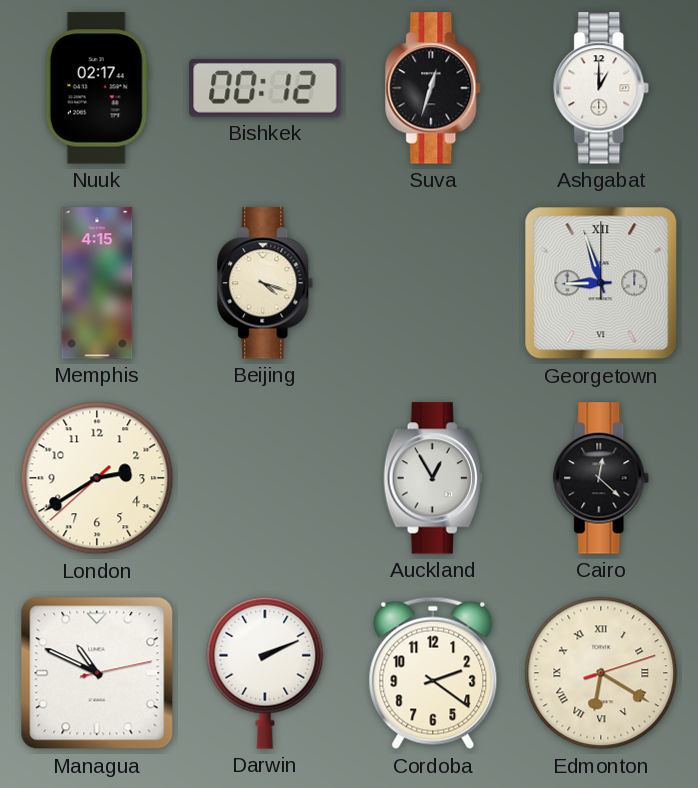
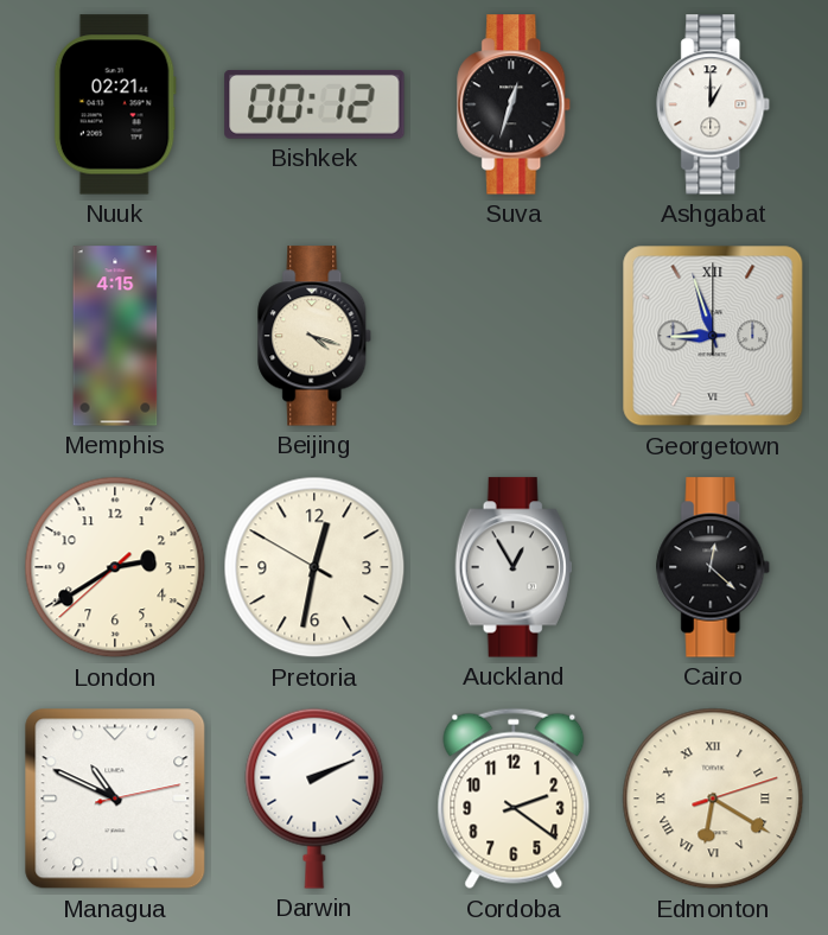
Nuuk: 02:17 -> 02:21
Pretoria: none -> 12:31
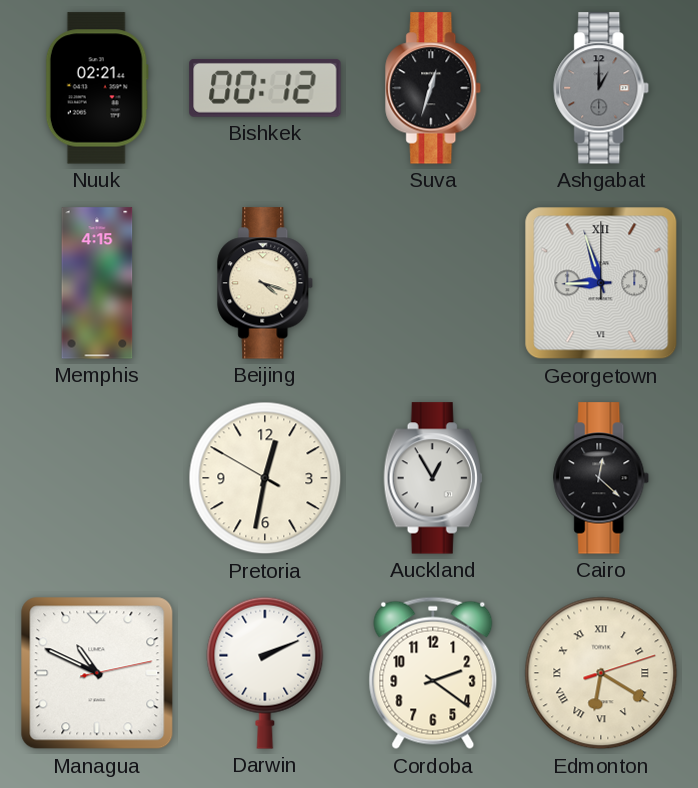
Ashgabat dial: white -> grey
London: 2:39 -> none
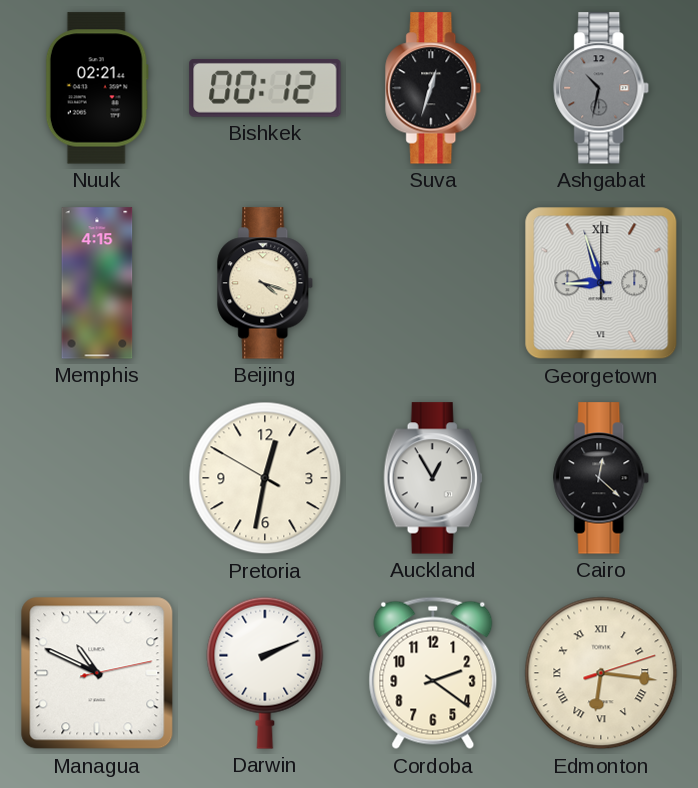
Ashgabat: 1:00 -> 10:32
Edmonton: 6:20 -> 6:16
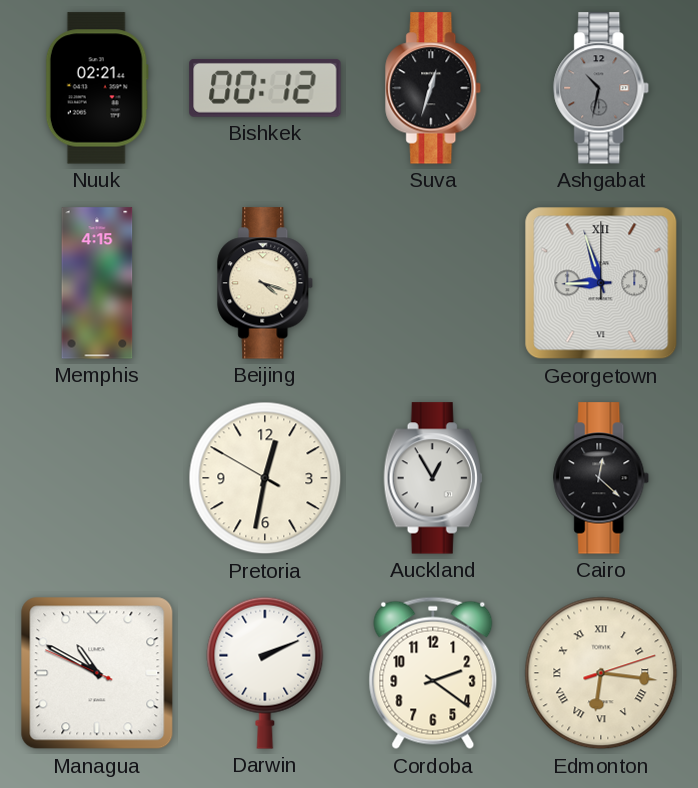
Managua: 10:49:13 -> 10:49:49
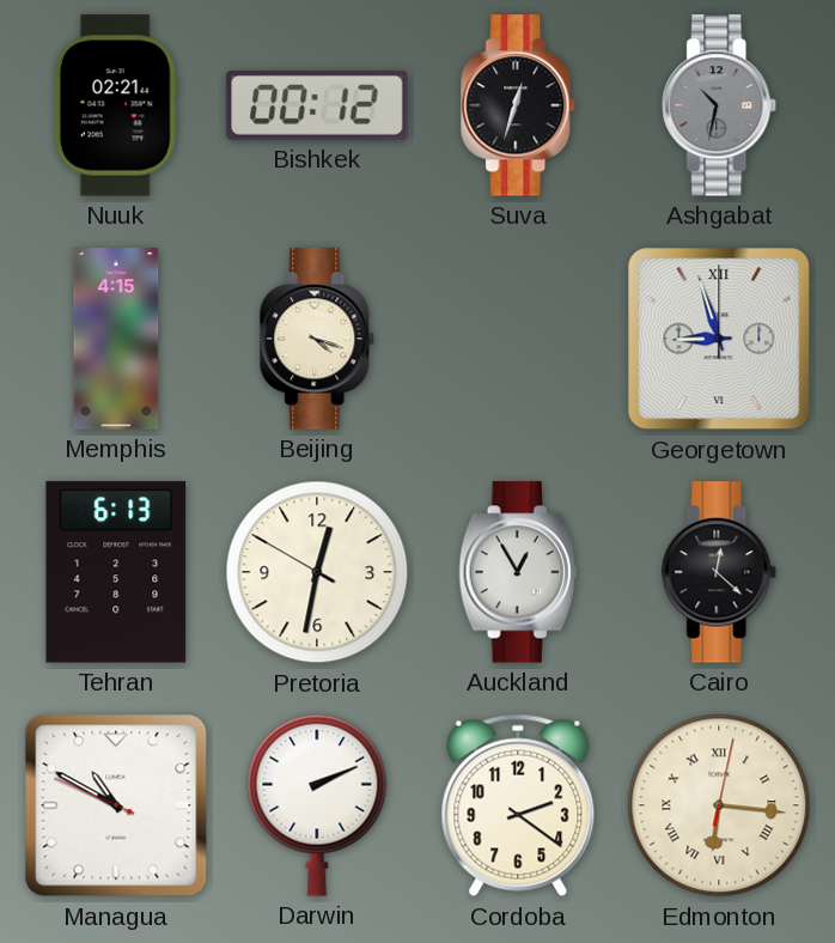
Tehran: none -> 6:13
Edmonton: 6:16:12 -> 6:16:02
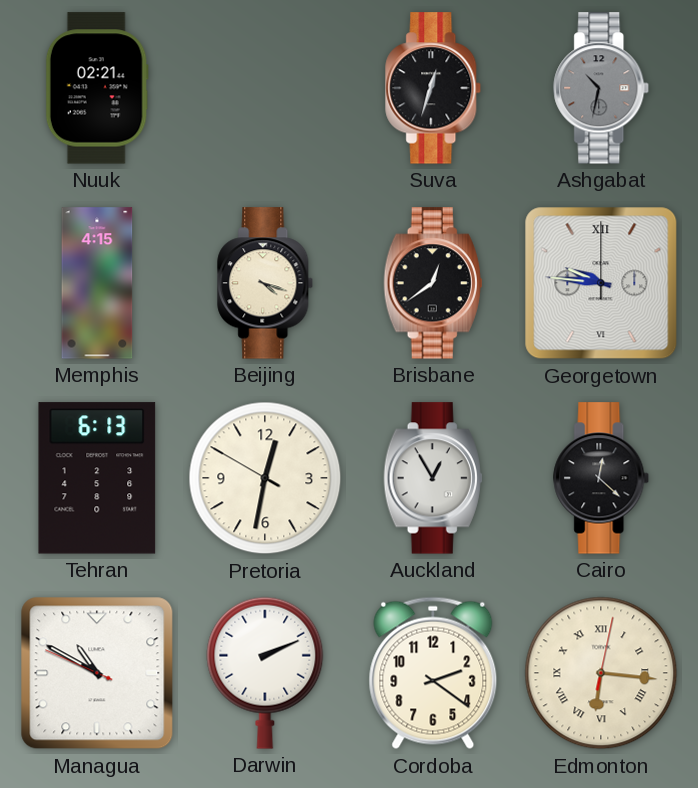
Bishkek: 00:12 -> none
Brisbane: none -> 12:39
Georgetown: 8:57 -> 9:46
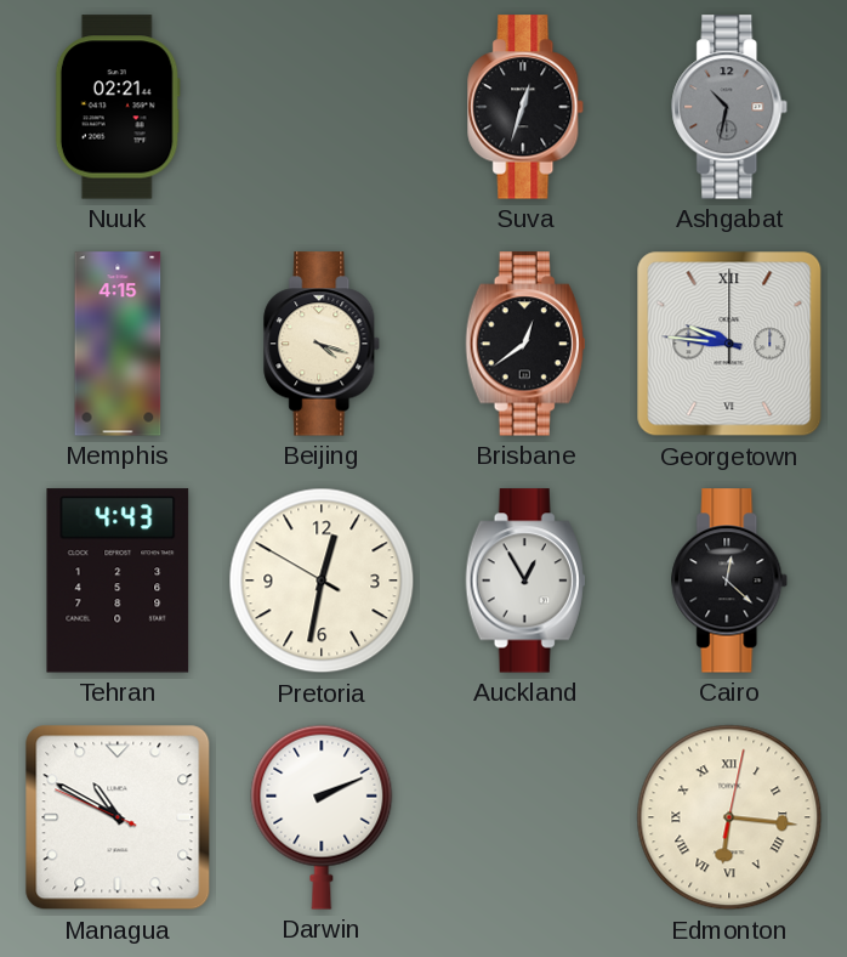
Tehran: 6:13 -> 4:43
Cordoba: 2:21 -> none
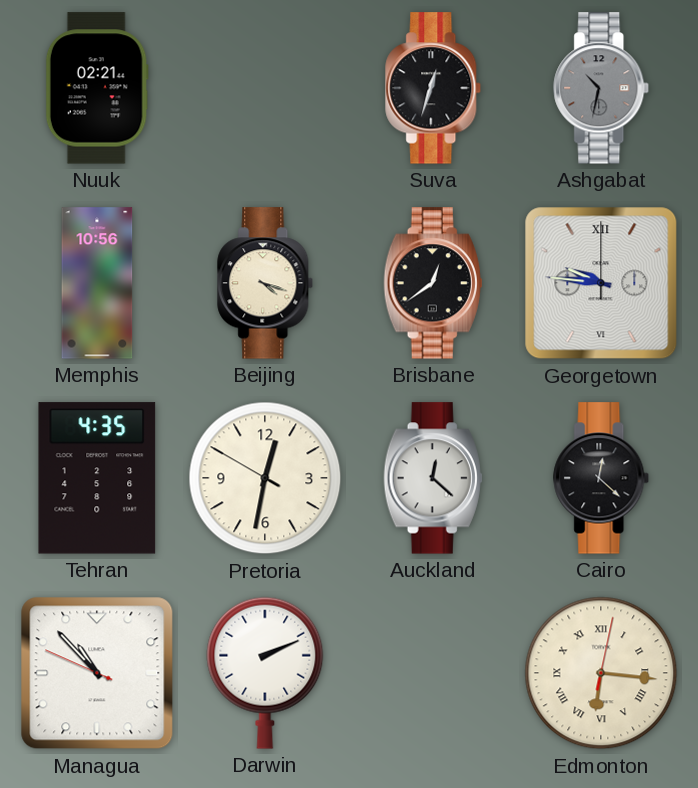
Memphis: 4:15 -> 10:56
Tehran: 4:43 -> 4:35
Auckland: 12:55 -> 12:22
Managua: 10:49 -> 10:52
